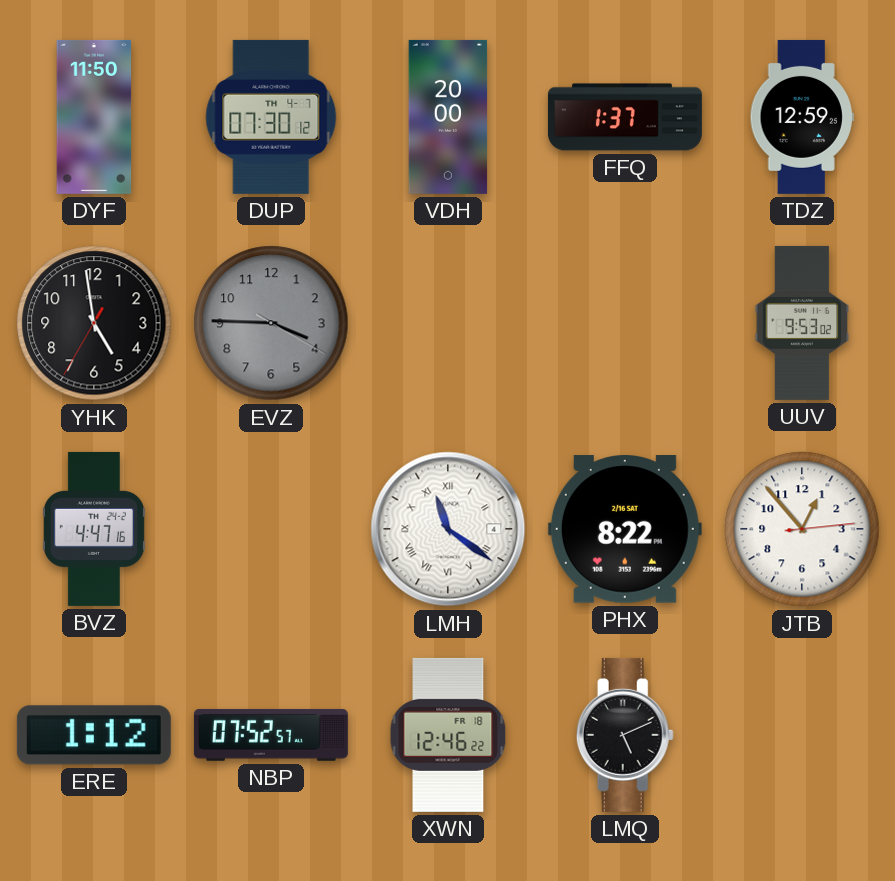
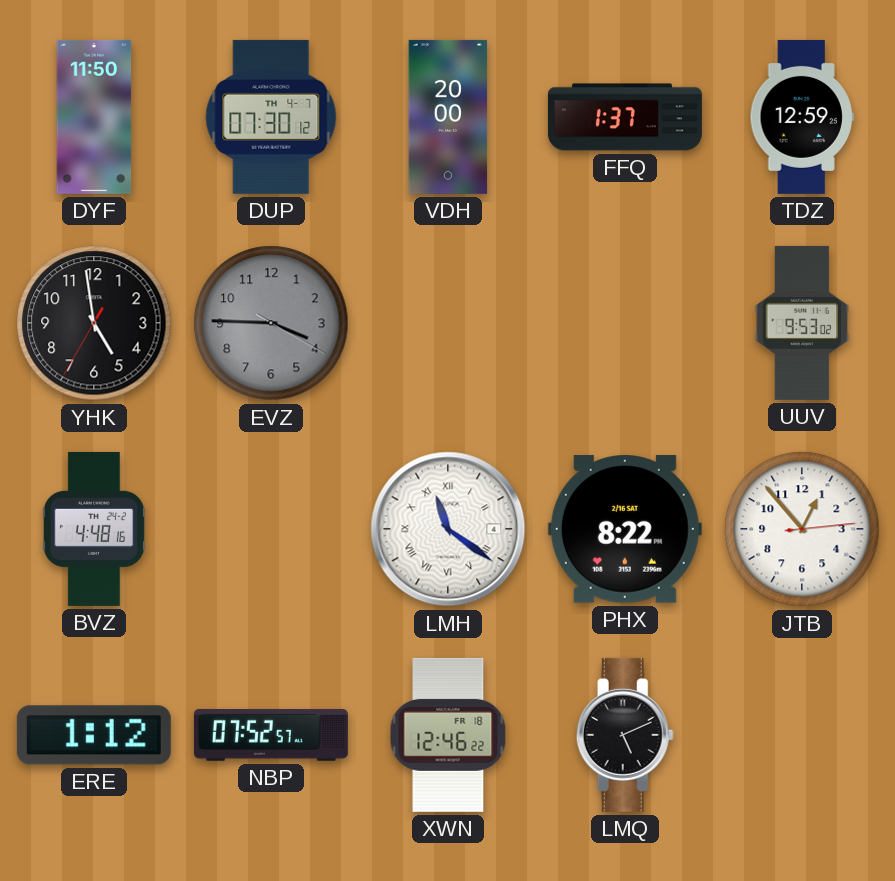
BVZ: 4:47 -> 4:48
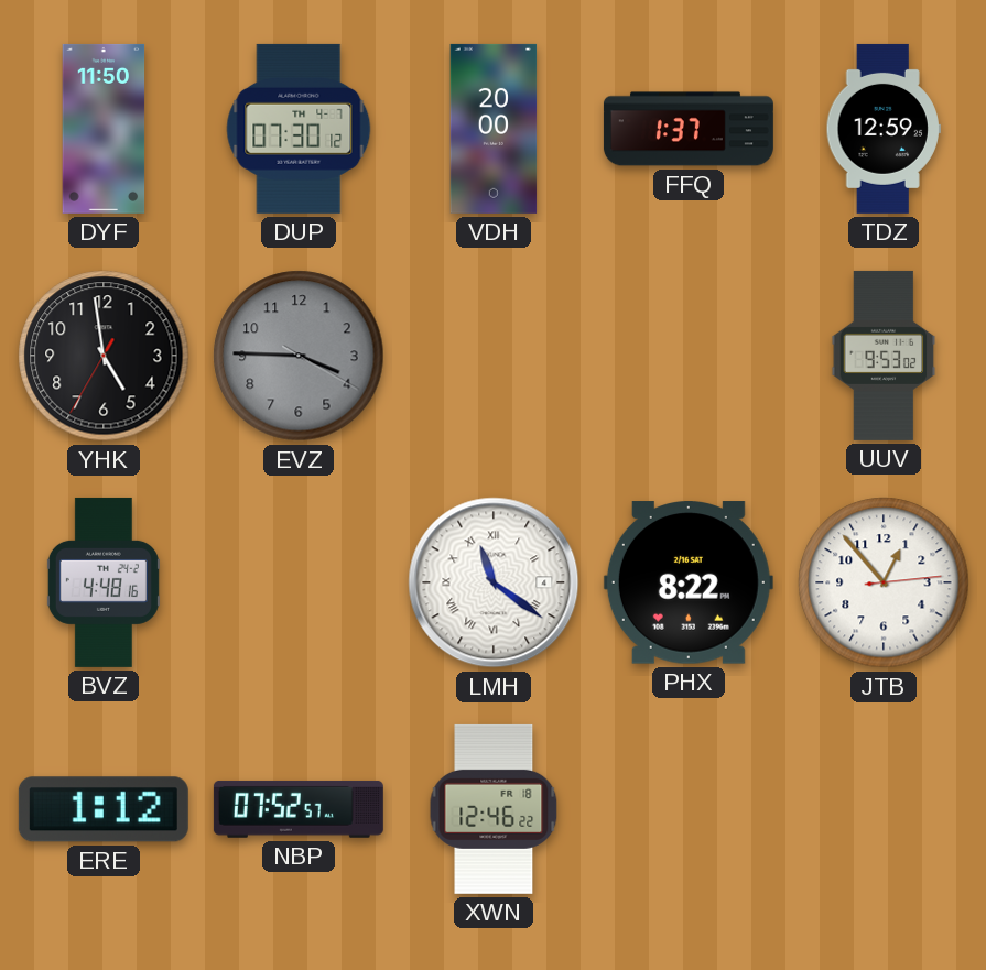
LMQ: 5:11 -> none
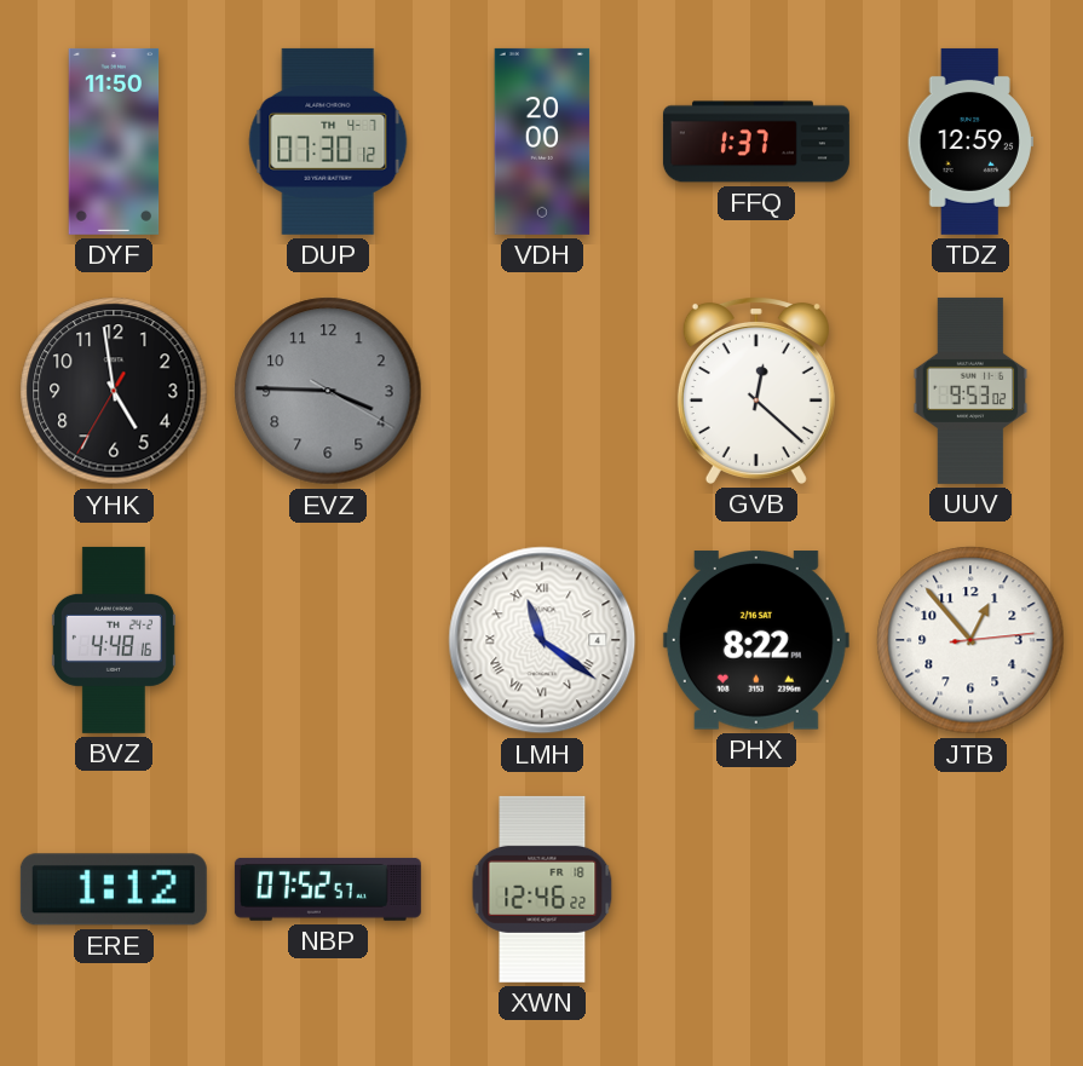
GVB: none -> 12:22
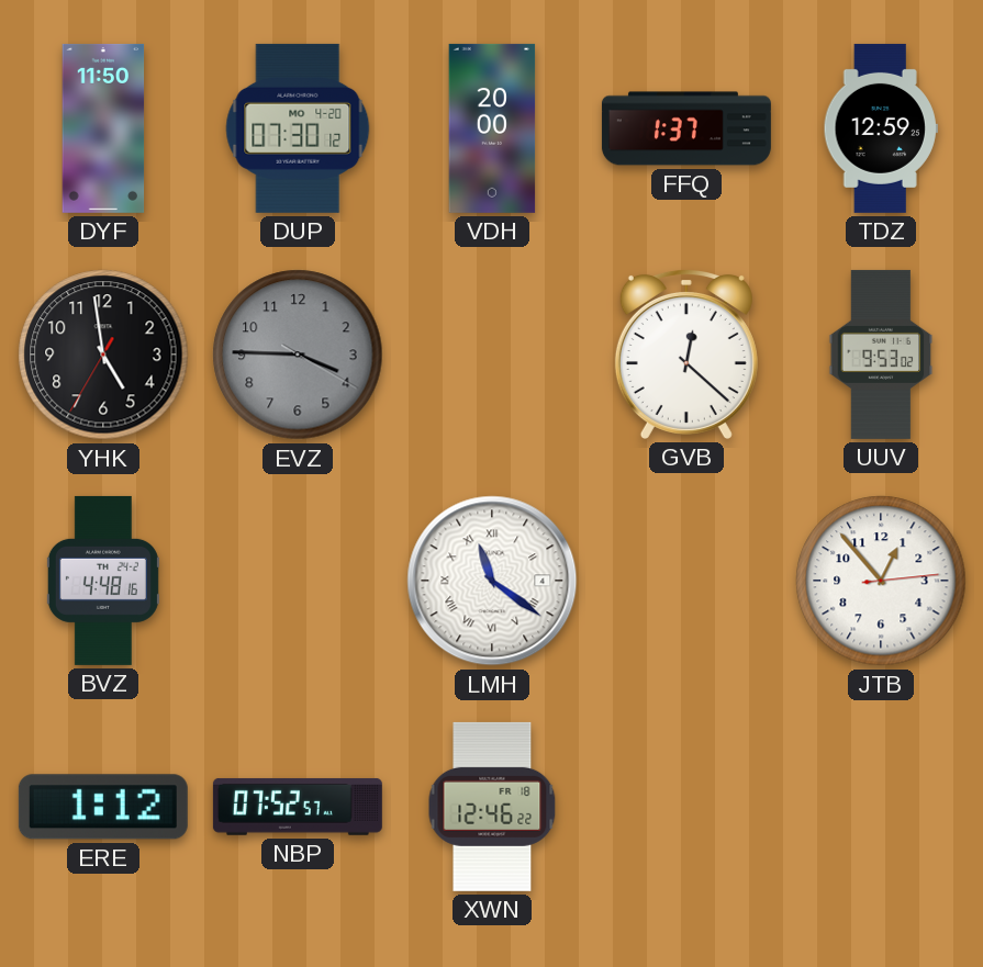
DUP date: TH 4-7 -> MO 4-20
PHX: 8:22 -> none
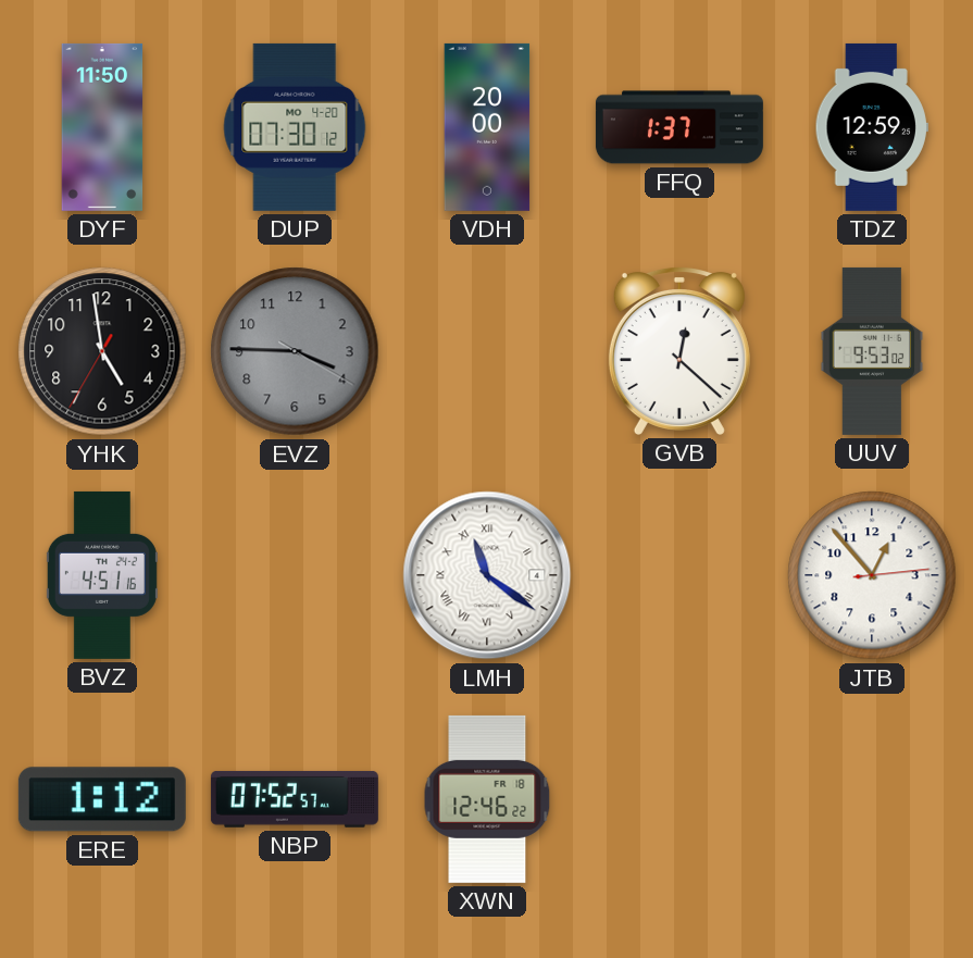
BVZ: 4:48 -> 4:51
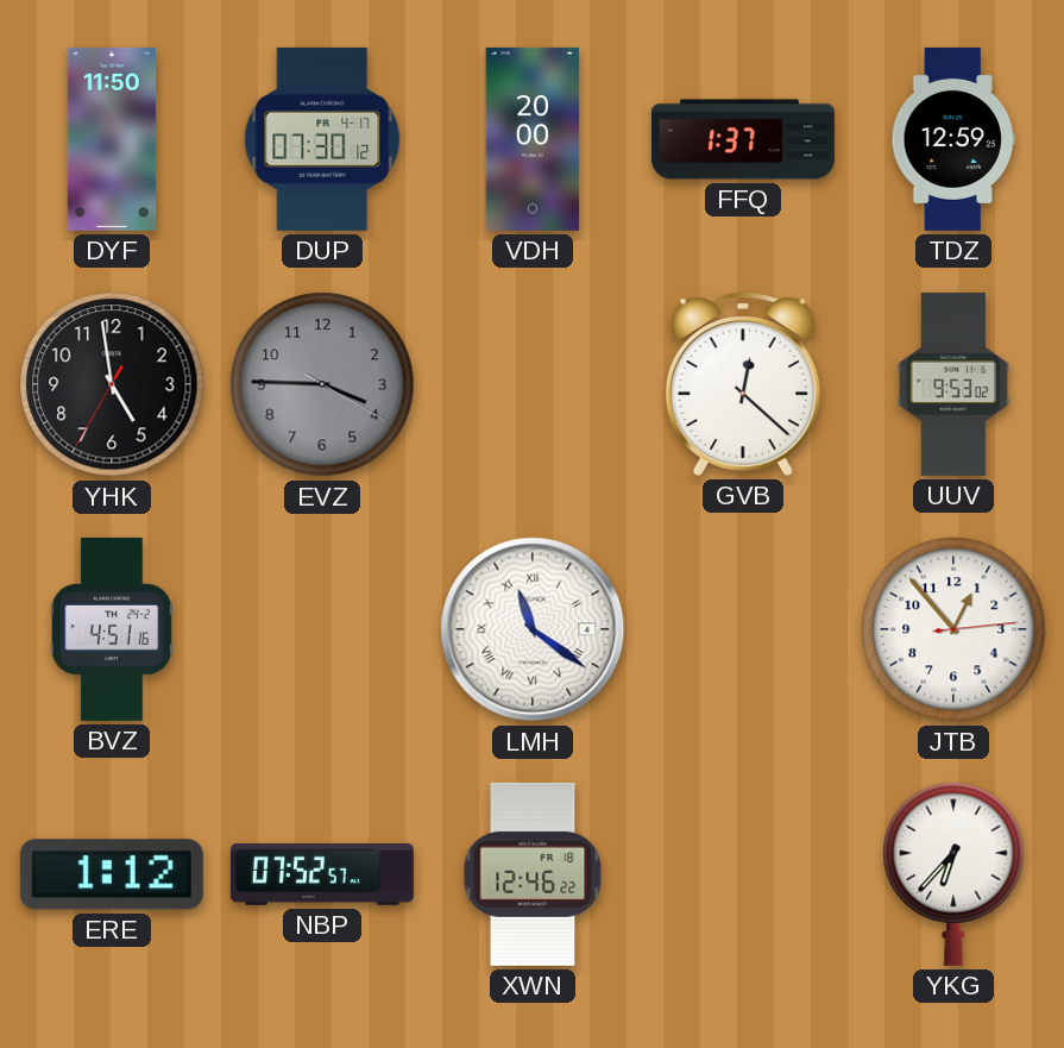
DUP date: MO 4-20 -> FR 4-17
YKG: none -> 6:37
